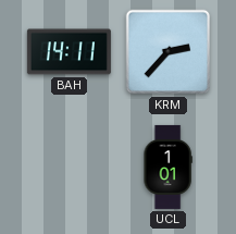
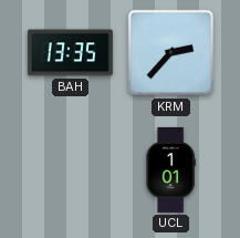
BAH: 14:11 -> 13:35
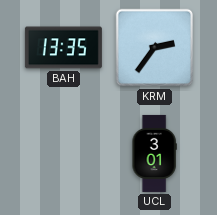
KRM: 2:37 -> 2:36
UCL: 1:01 -> 3:01
